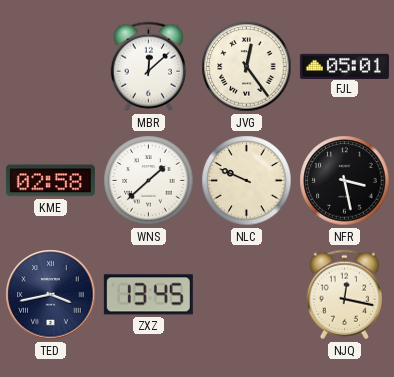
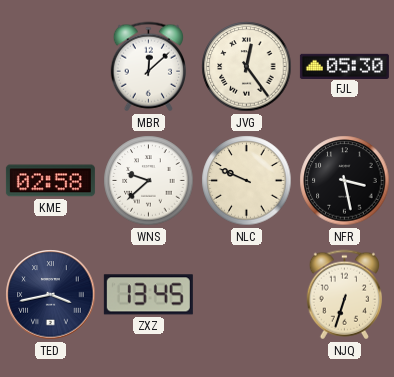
FJL: 05:01 -> 05:30
WNS: 1:38 -> 9:38
NJQ: 12:17 -> 6:33
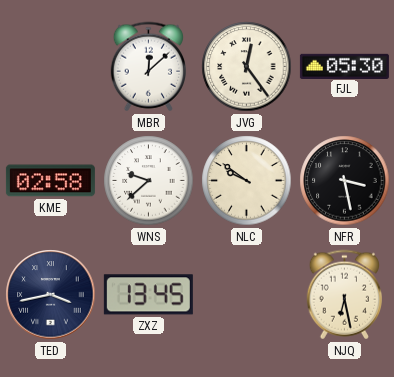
NLC: 9:49 -> 9:51
NJQ: 6:33 -> 6:28
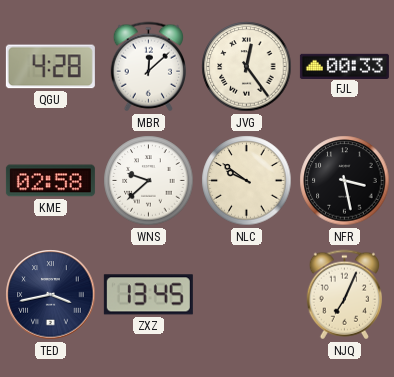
QGU: none -> 4:28
FJL: 05:30 -> 00:33
NJQ: 6:28 -> 7:04
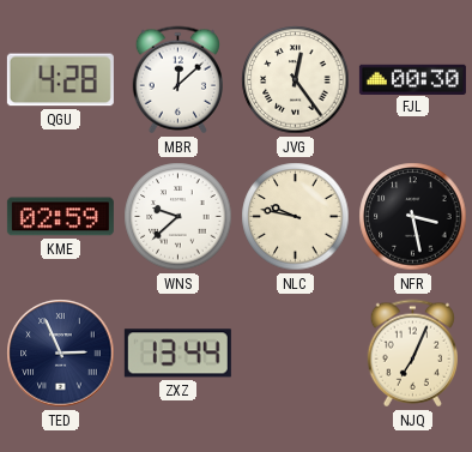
FJL: 00:33 -> 00:30
KME: 02:58 -> 02:59
NLC: 9:51 -> 9:47
TED: 3:43 -> 2:56
ZXZ: 13:45 -> 13:44
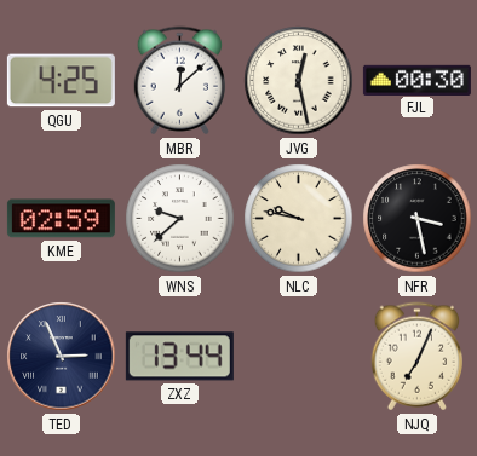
QGU: 4:28 -> 4:25
JVG: 12:24 -> 12:28
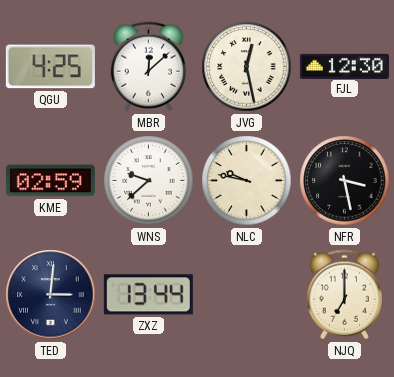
FJL: 00:30 -> 12:30
TED: 2:56 -> 3:01
NJQ: 7:04 -> 7:00
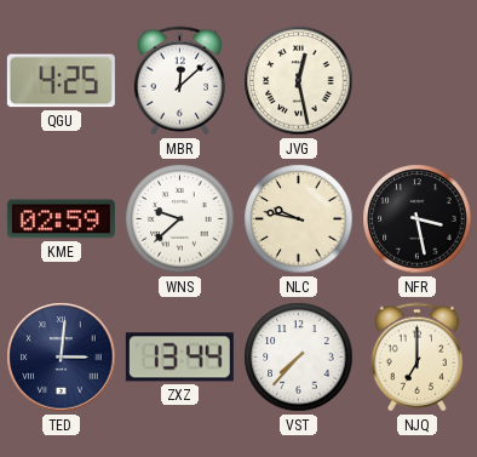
FJL: 12:30 -> none
VST: none -> 7:37
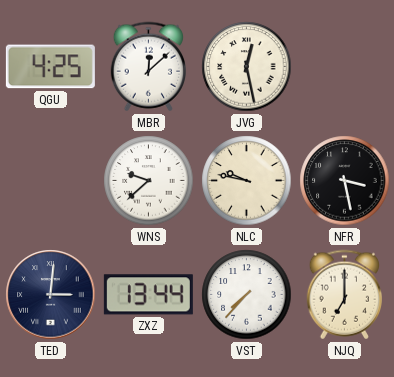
KME: 02:59 -> none
